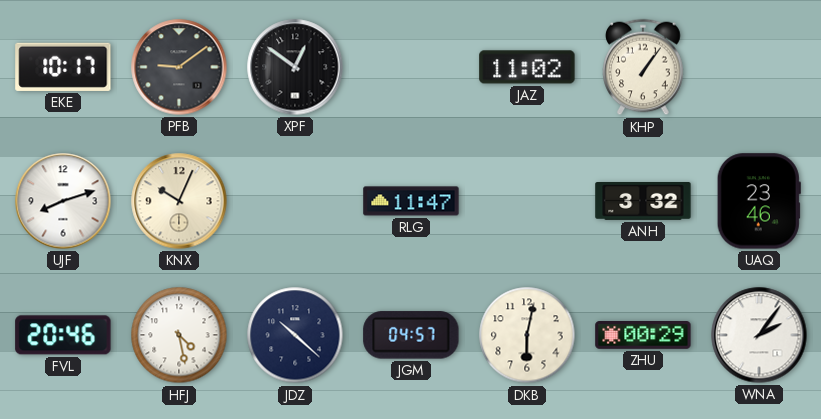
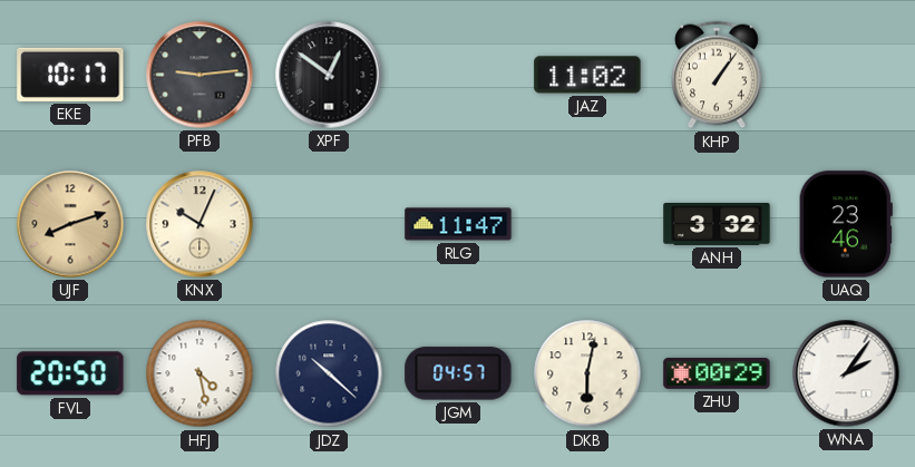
PFB: 9:09 -> 9:14
UJF dial: white -> champagne
FVL: 20:46 -> 20:50
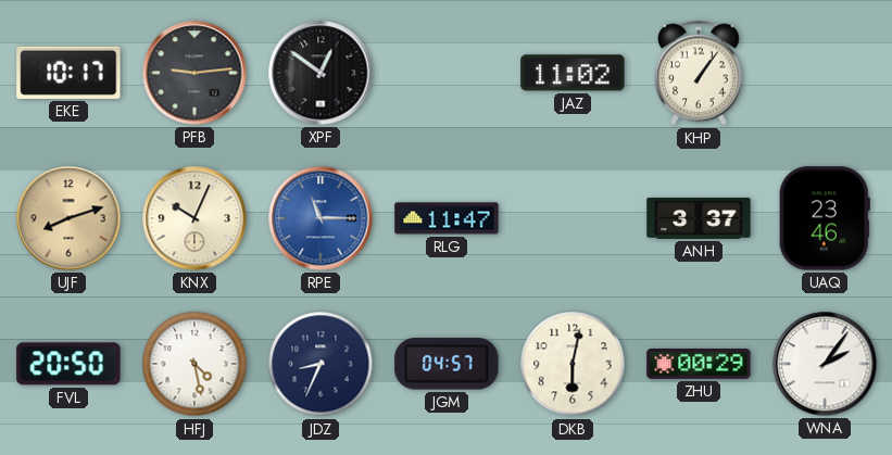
RPE: none -> 11:15
ANH: 3:32 -> 3:37
JDZ: 10:22 -> 8:34
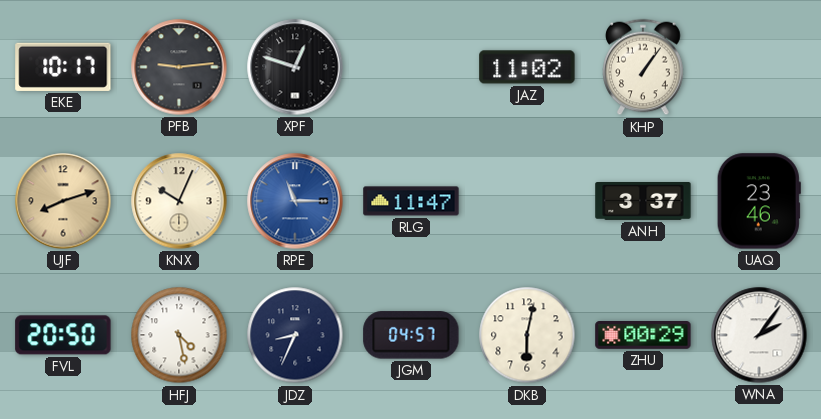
XPF: 12:51 -> 12:48
